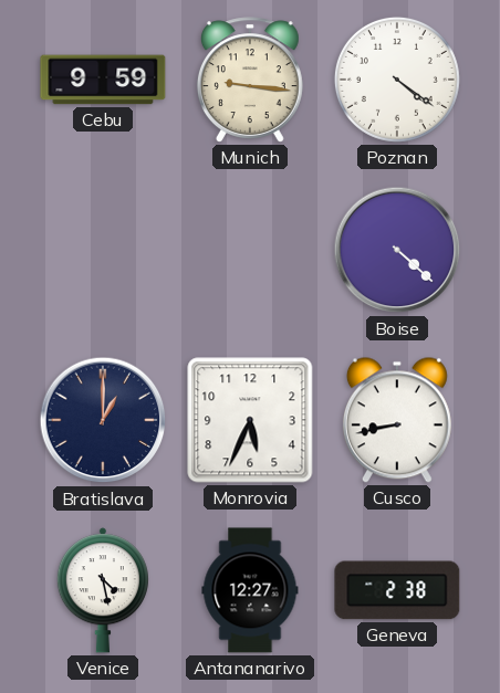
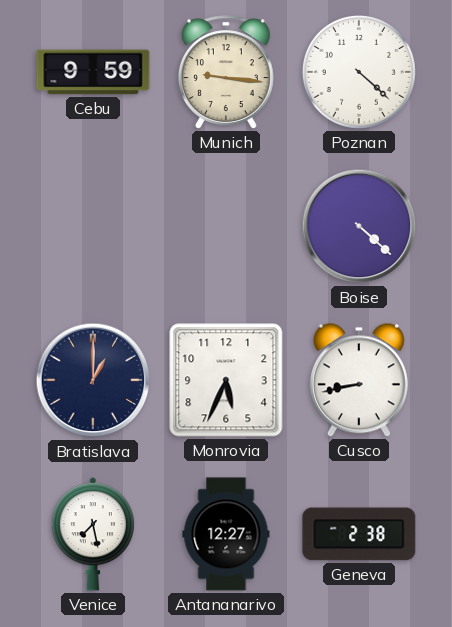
Poznan: 4:21 -> 4:22
Venice: 4:28 -> 7:28
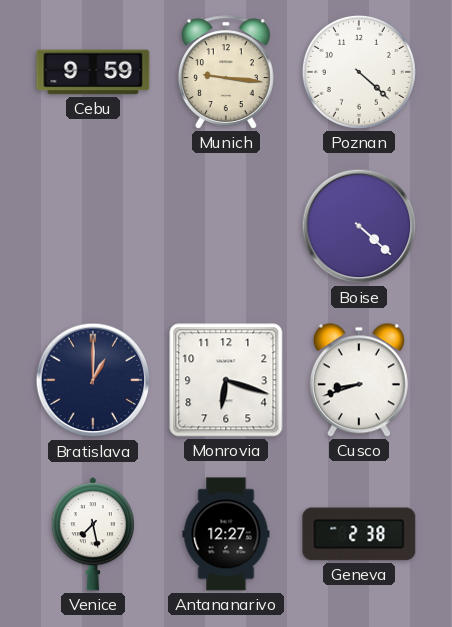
Monrovia: 5:34 -> 6:18
Cusco: 8:43 -> 8:42
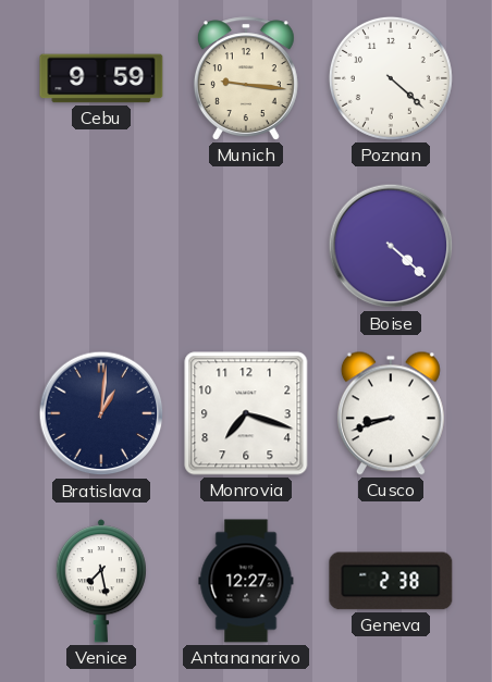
Bratislava: 1:00 -> 1:01
Monrovia: 6:18 -> 7:18
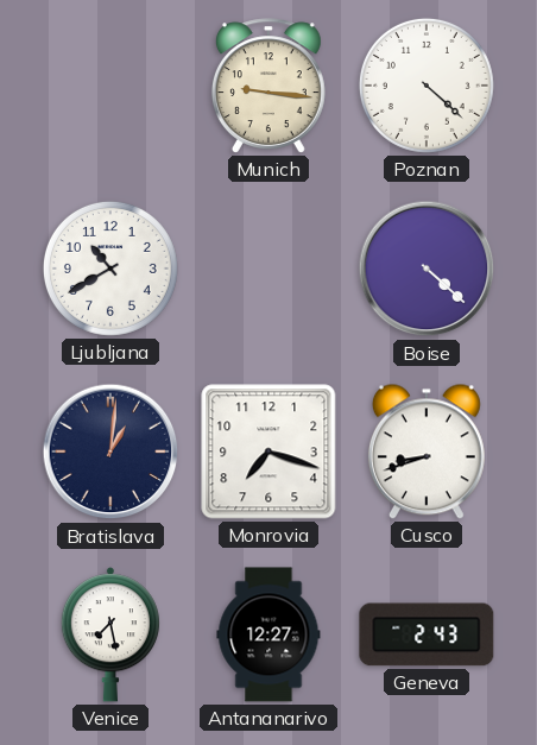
Cebu: 9:59 -> none
Ljubljana: none -> 10:40
Geneva: 2:38 -> 2:43
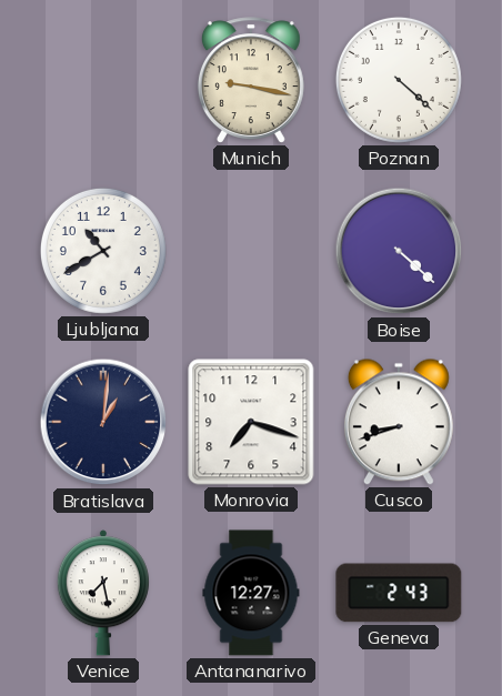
Munich: 9:16 -> 9:17
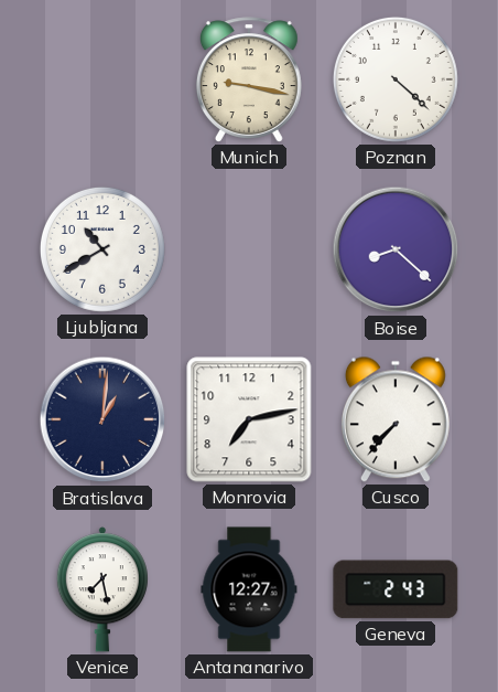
Boise: 4:22 -> 8:22
Monrovia: 7:18 -> 7:13
Cusco: 8:42 -> 7:37
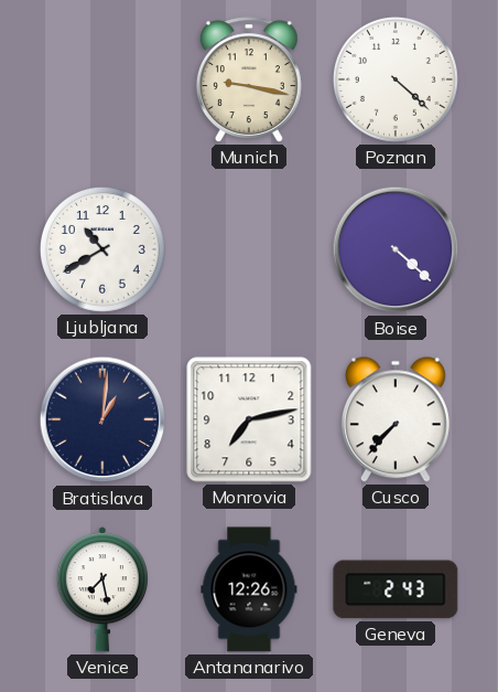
Boise: 8:22 -> 4:22
Antananarivo: 12:27 -> 12:26
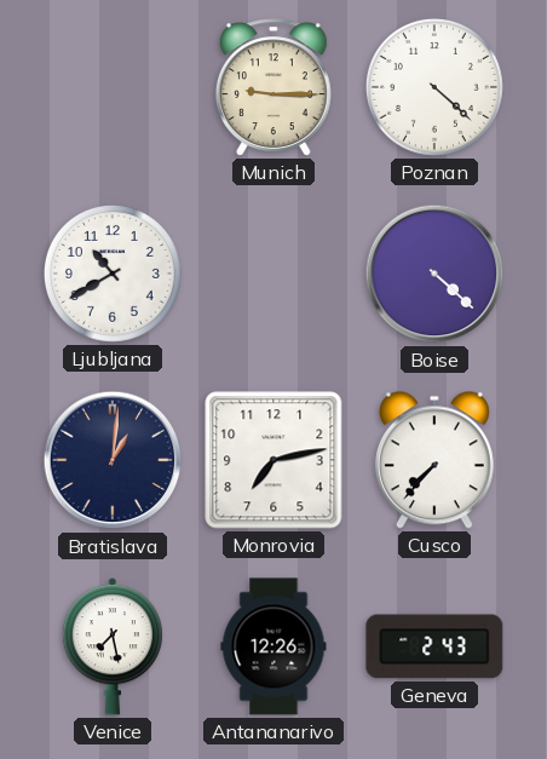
Munich: 9:17 -> 9:15
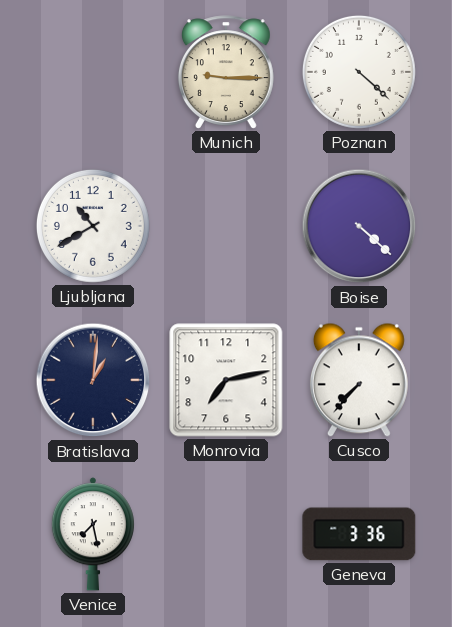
Antananarivo: 12:26 -> none
Geneva: 2:43 -> 3:36
